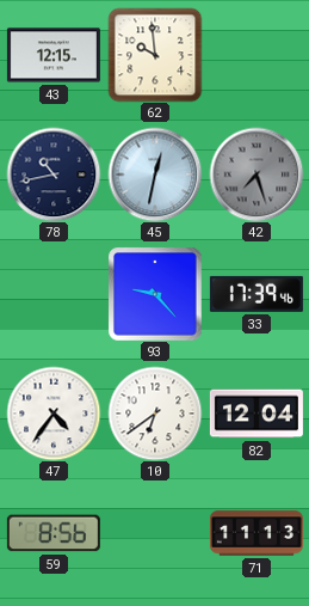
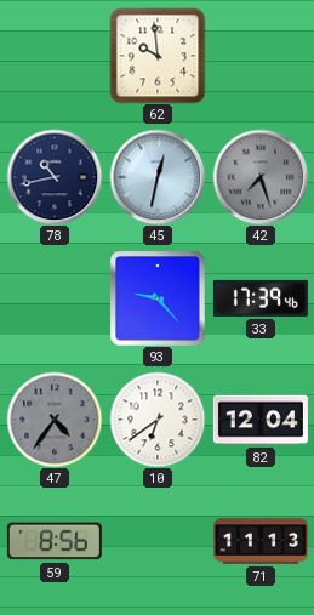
43: 12:15 -> none
47 dial: white -> grey
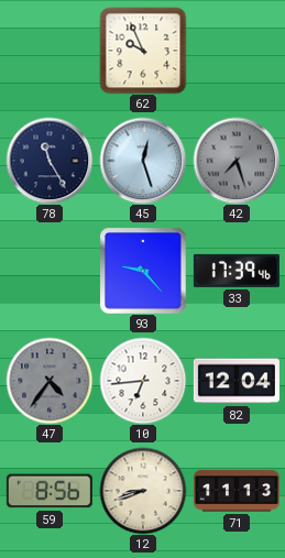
62: 9:59 -> 9:56
78: 10:43 -> 11:25
45: 12:32 -> 12:27
10: 6:39 -> 6:44
12: none -> 8:42
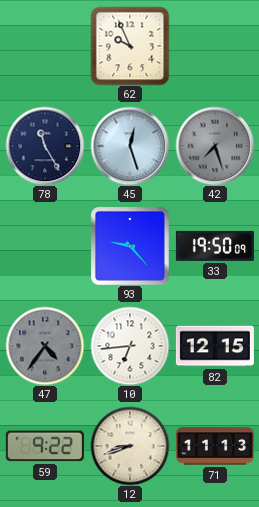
33: 17:39 -> 19:50
82: 12:04 -> 12:15
59: 8:56 -> 9:22
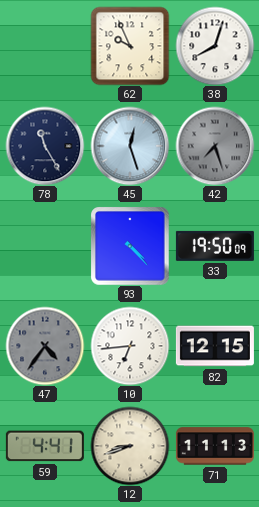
38: none -> 8:03
93: 9:23 -> 4:23
59: 9:22 -> 4:41
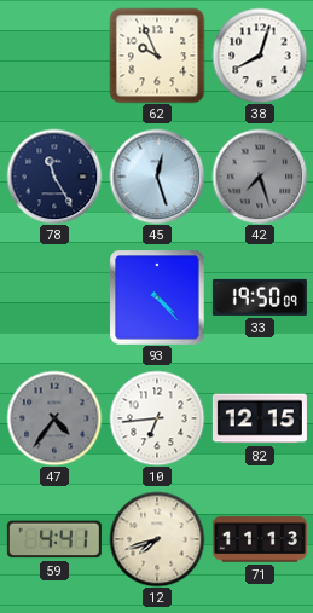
12: 8:42 -> 7:42
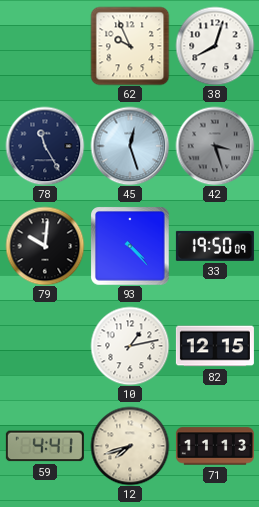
42: 7:27 -> 3:27
79: none -> 10:01
47: 4:36 -> none
10: 6:44 -> 1:13
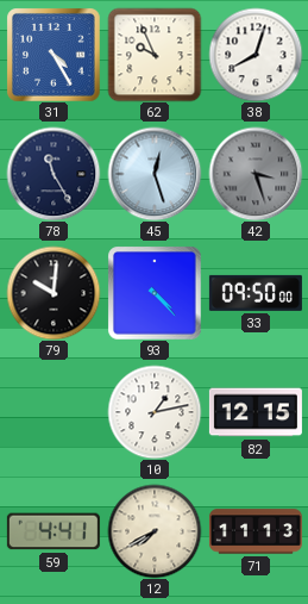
31: none -> 4:25
33: 19:50 -> 09:50
12: 7:42 -> 7:40
